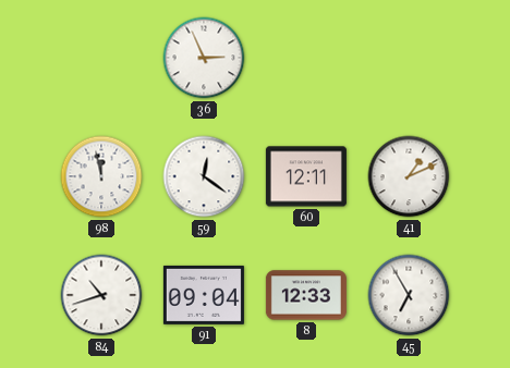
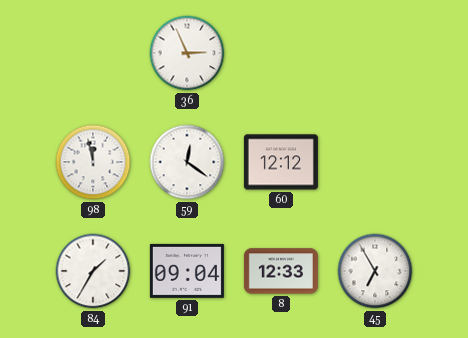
60: 12:11 -> 12:12
41: 1:11 -> none
84: 10:42 -> 1:35
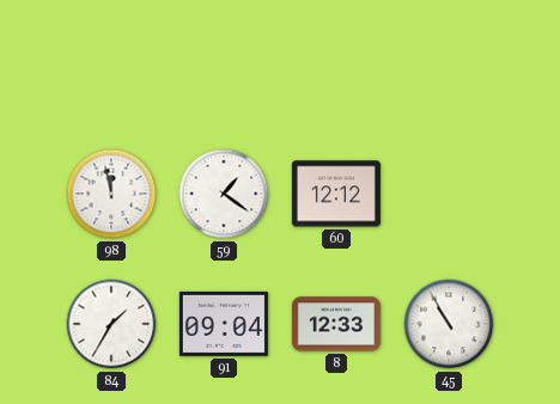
36: 2:56 -> none
59: 12:21 -> 1:21
45: 6:55 -> 10:55
